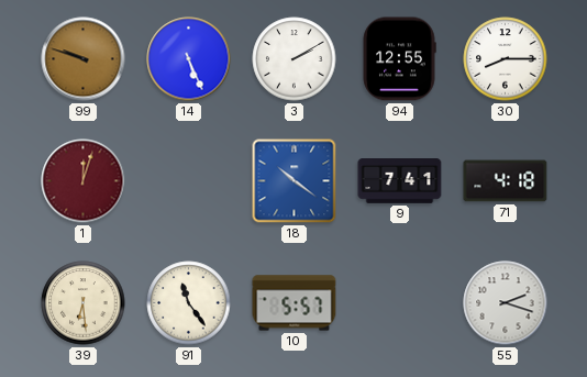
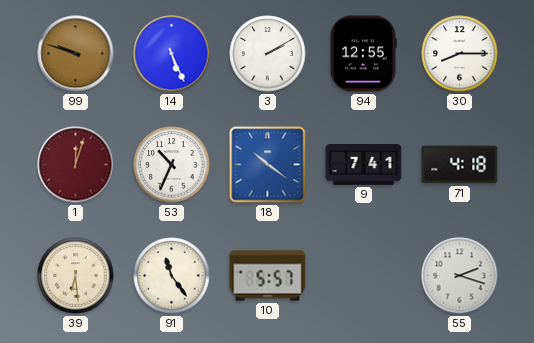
53: none -> 10:34
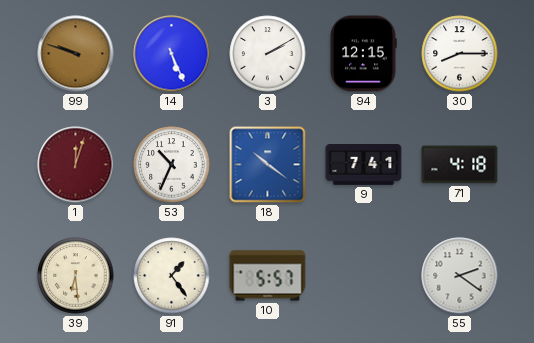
94: 12:55 -> 12:15
91: 11:24 -> 1:24
55: 2:18 -> 2:21
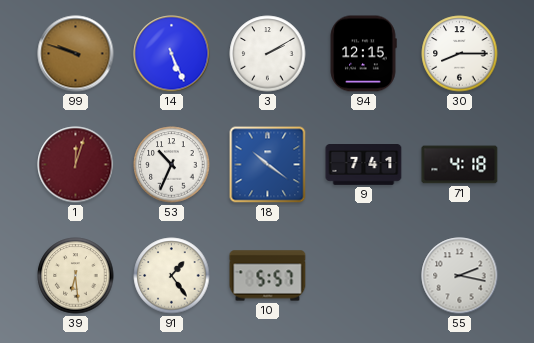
55: 2:21 -> 2:17
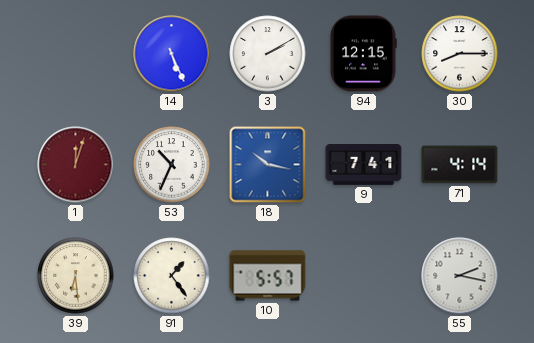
99: 9:48 -> none
18: 10:21 -> 10:17
71: 4:18 -> 4:14
